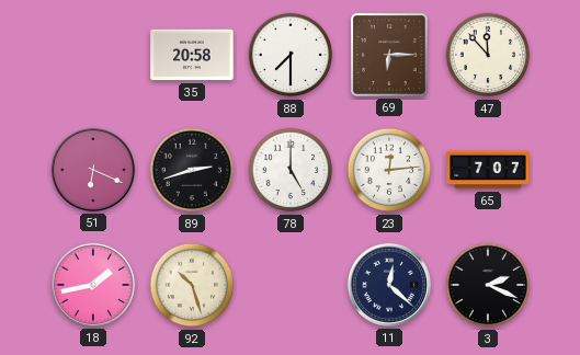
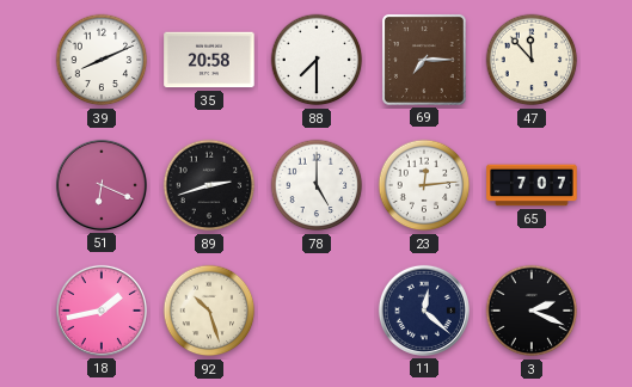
39: none -> 8:11
69: 6:15 -> 7:15
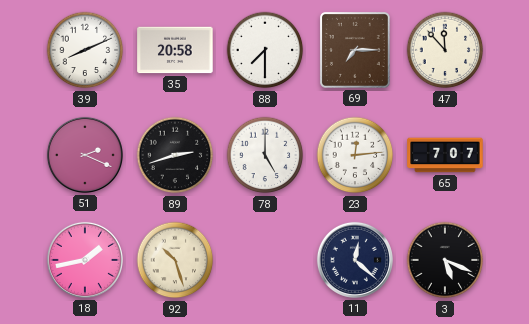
51: 6:19 -> 2:19
3: 2:19 -> 5:19
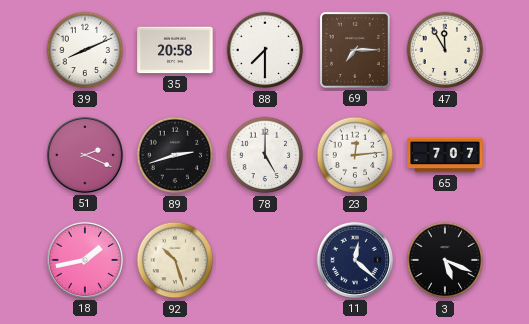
47: 11:53 -> 11:55
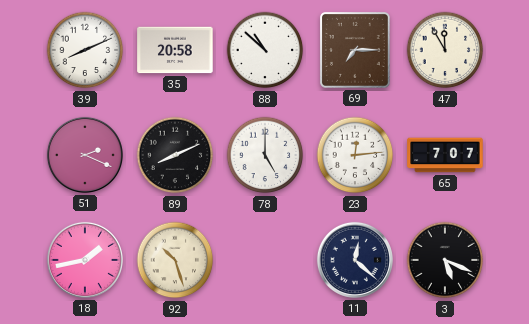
88: 7:30 -> 10:52
89: 2:42 -> 8:11
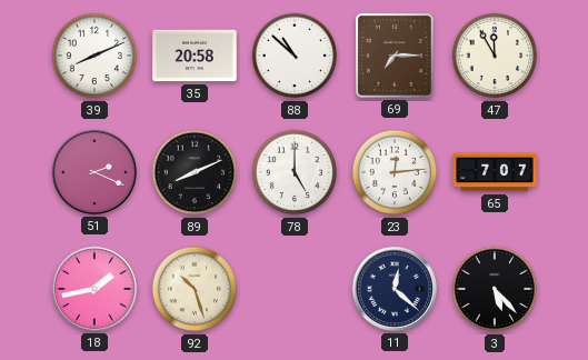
3: 5:19 -> 5:23
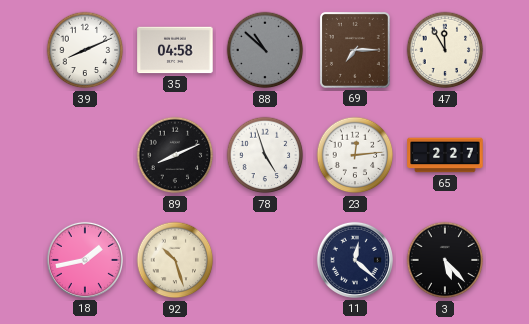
35: 20:58 -> 04:58
88 dial: white -> grey
51: 2:19 -> none
78: 5:00 -> 4:57
65: 7:07 -> 2:27
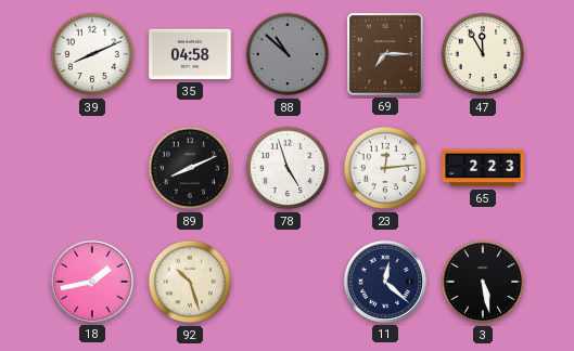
65: 2:27 -> 2:23
3: 5:23 -> 5:28
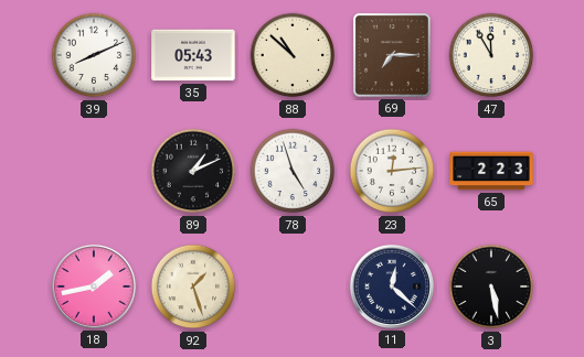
35: 04:58 -> 05:43
88 dial: grey -> cream
89: 8:11 -> 1:11
92: 10:27 -> 1:27
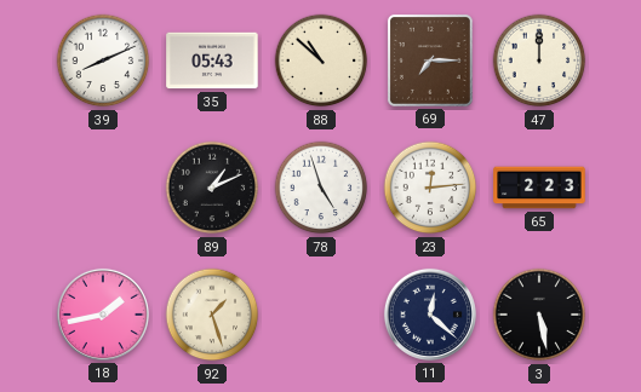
47: 11:55 -> 12:00
